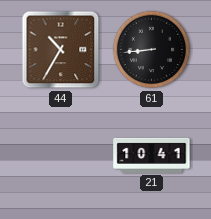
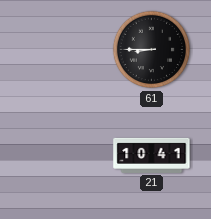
44: 10:35 -> none
61: 8:44 -> 8:45
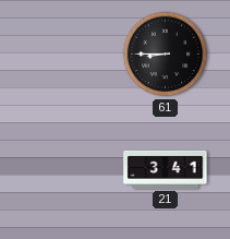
21: 10:41 -> 3:41
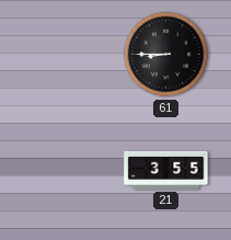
21: 3:41 -> 3:55
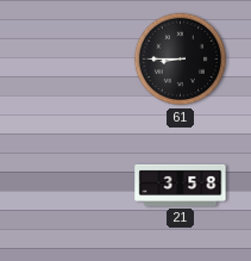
21: 3:55 -> 3:58
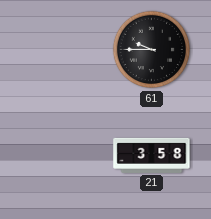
61: 8:45 -> 9:45
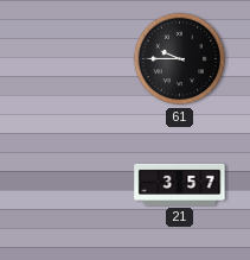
21: 3:58 -> 3:57
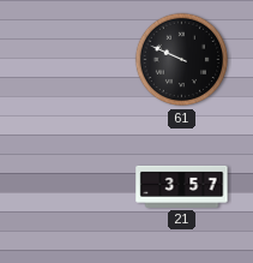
61: 9:45 -> 9:49
